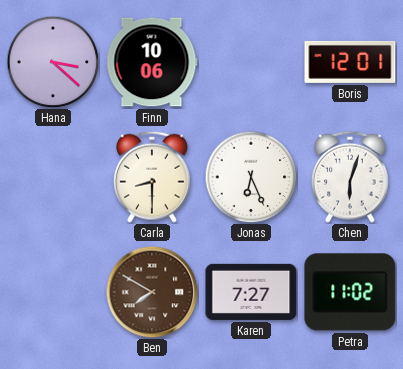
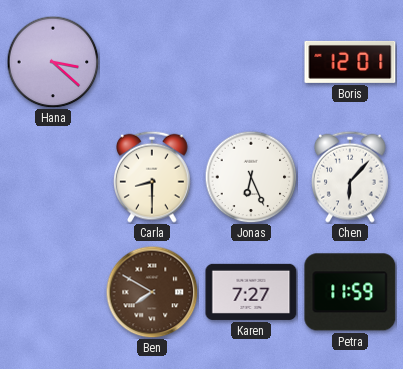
Finn: 10:06 -> none
Chen: 6:03 -> 6:07
Petra: 11:02 -> 11:59
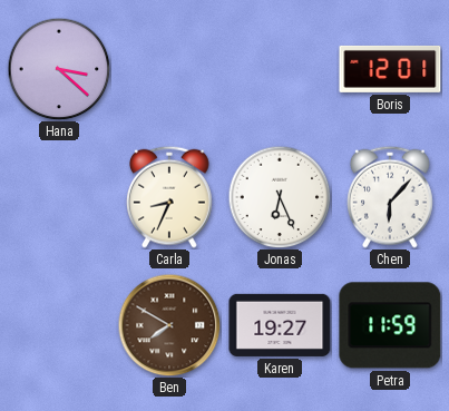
Carla: 8:30 -> 8:34
Karen: 7:27 -> 19:27
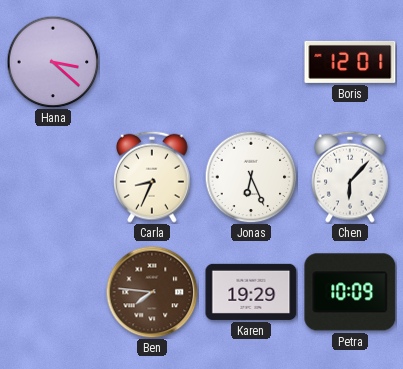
Ben: 7:50 -> 7:46
Karen: 19:27 -> 19:29
Petra: 11:59 -> 10:09
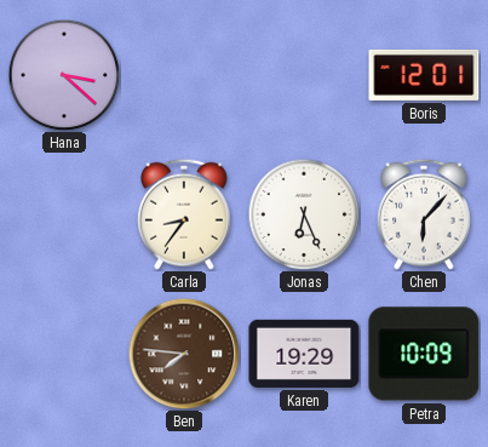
Carla: 8:34 -> 8:36
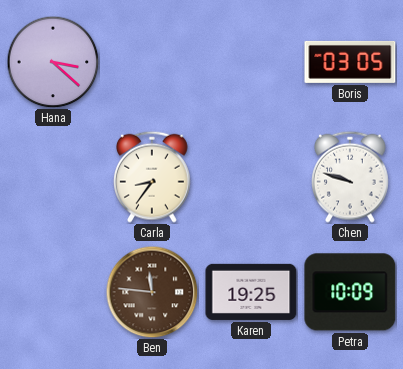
Boris: 12:01 -> 03:05
Jonas: 6:26 -> none
Chen: 6:07 -> 9:48
Ben: 7:46 -> 11:46
Karen: 19:29 -> 19:25
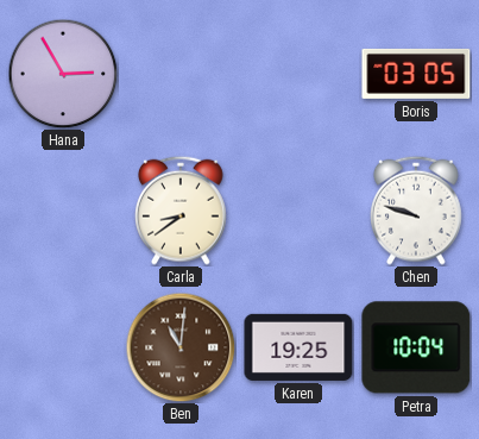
Hana: 3:22 -> 2:55
Carla: 8:36 -> 8:39
Ben: 11:46 -> 11:01
Petra: 10:09 -> 10:04
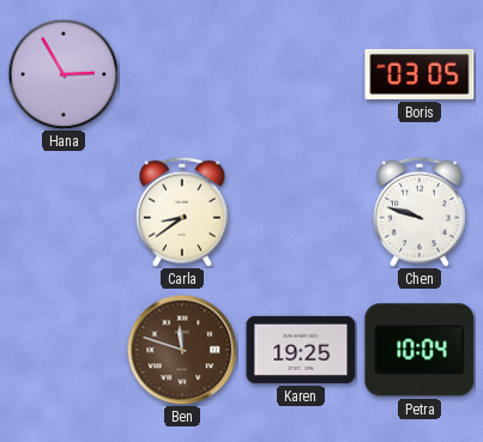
Ben: 11:01 -> 11:48
